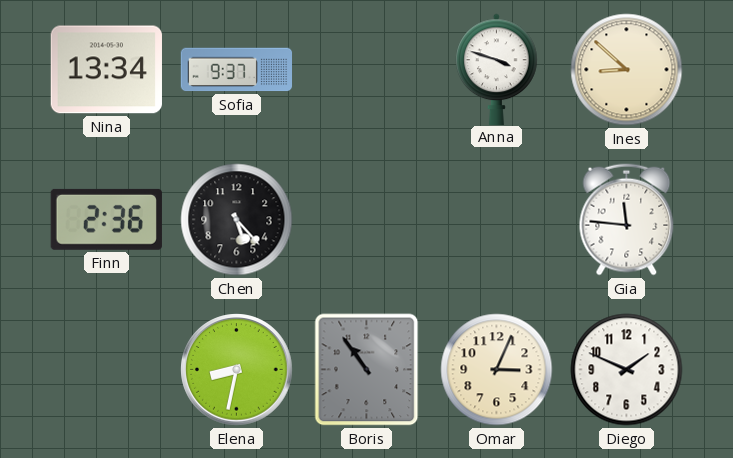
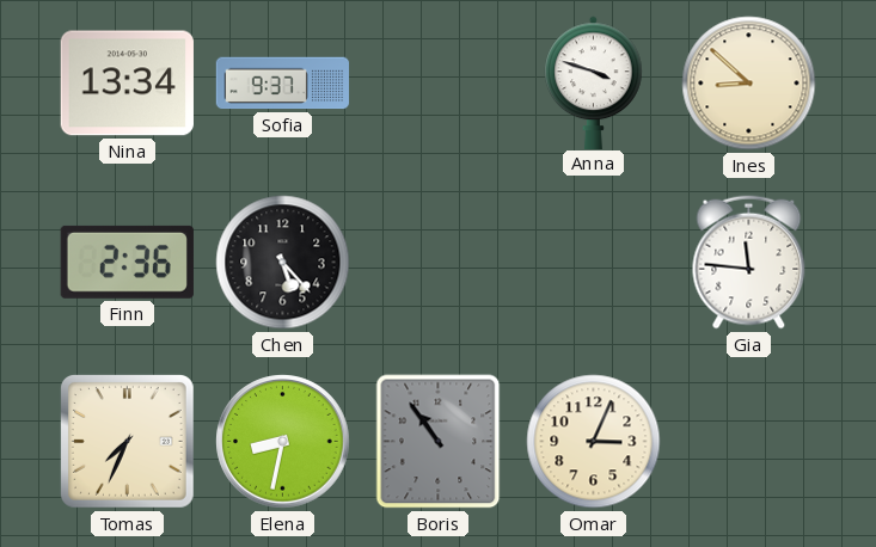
Tomas: none -> 7:34
Diego: 1:49 -> none
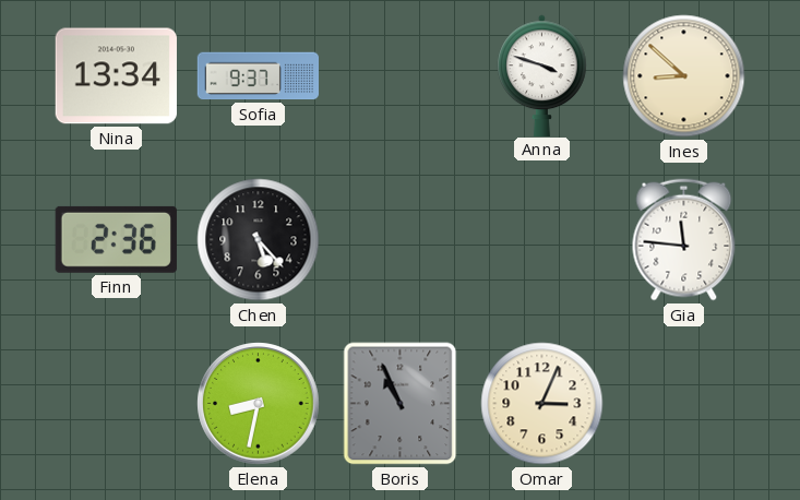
Tomas: 7:34 -> none
Boris: 10:54 -> 10:56
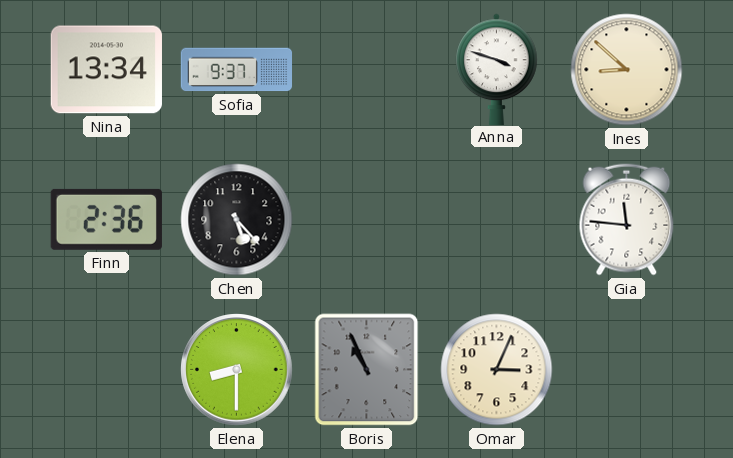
Elena: 8:32 -> 8:30
